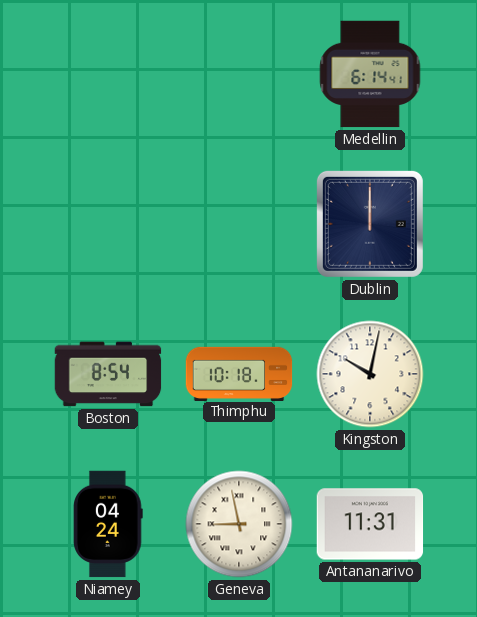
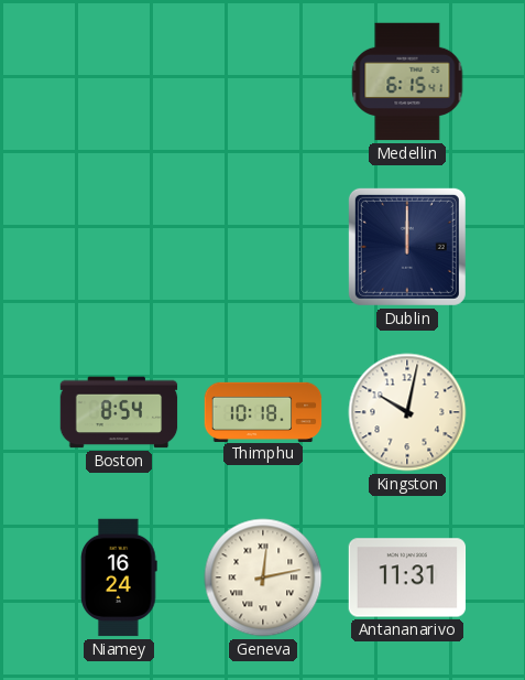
Medellin: 6:14 -> 6:15
Niamey: 04:24 -> 16:24
Geneva: 8:58 -> 12:13
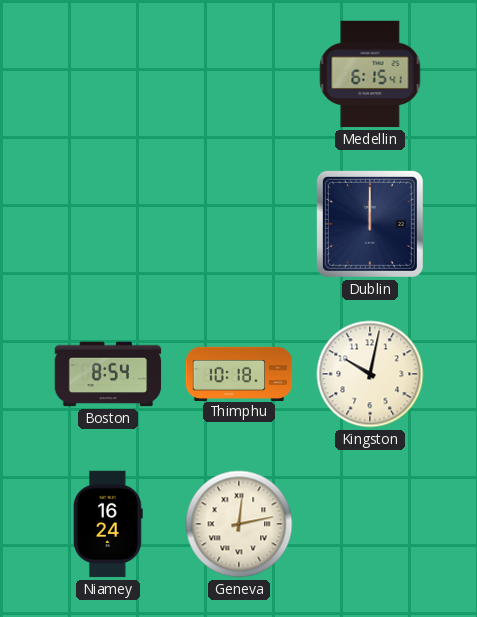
Antananarivo: 11:31 -> none
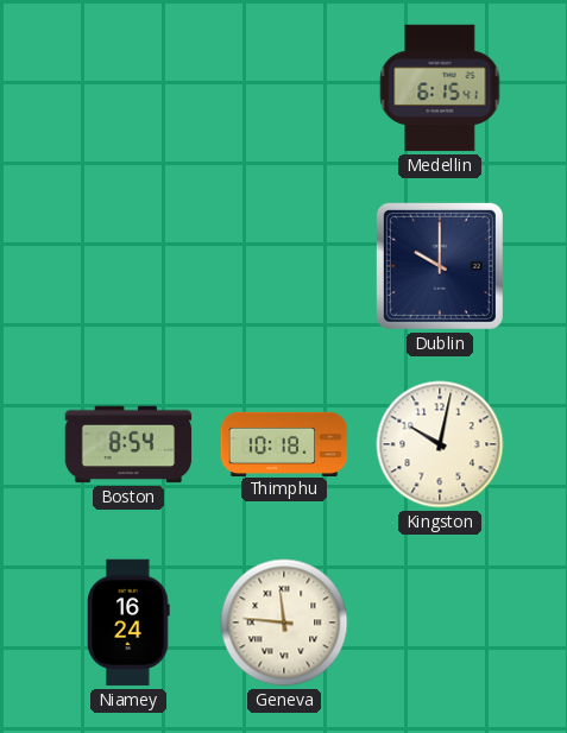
Dublin: 12:00 -> 10:00
Geneva: 12:13 -> 11:46
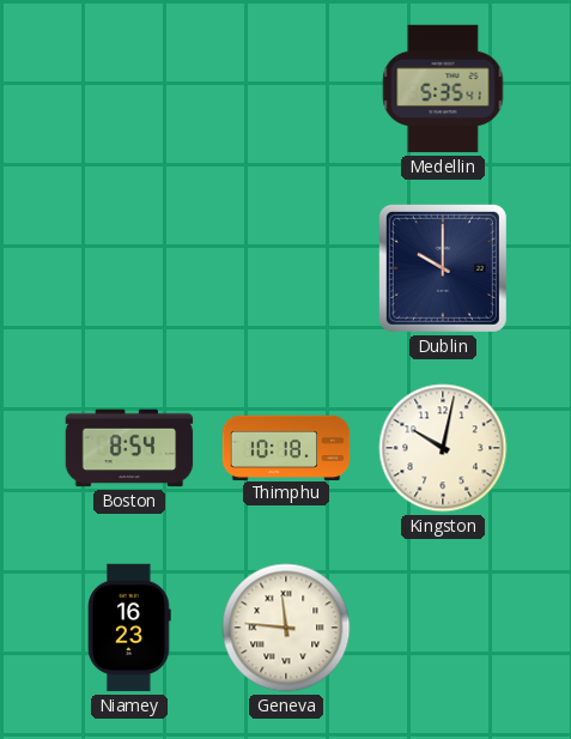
Medellin: 6:15 -> 5:35
Niamey: 16:24 -> 16:23
